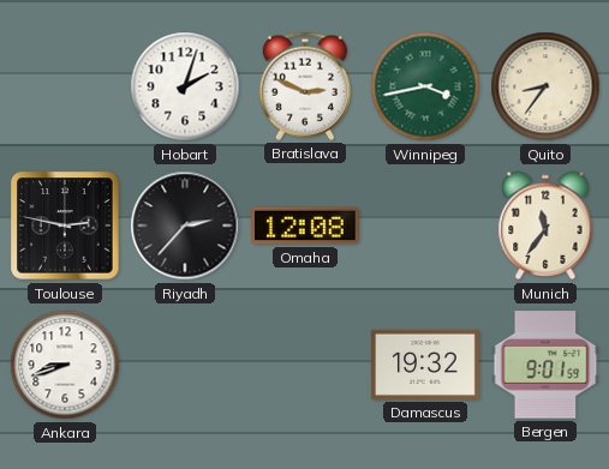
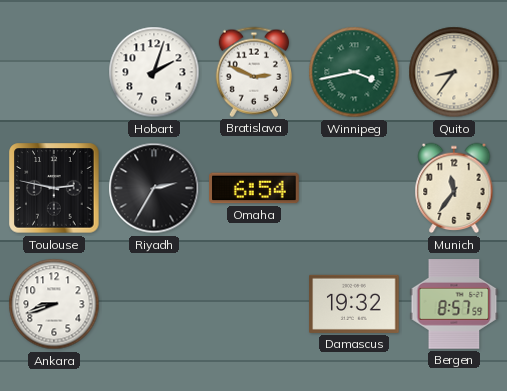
Riyadh: 2:37 -> 2:35
Omaha: 12:08 -> 6:54
Bergen: 9:01 -> 8:57
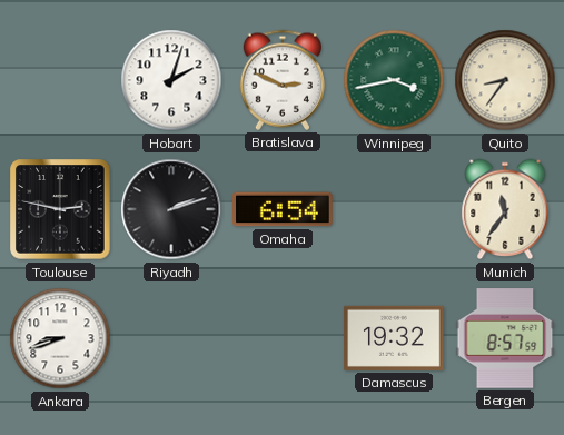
Riyadh: 2:35 -> 2:12
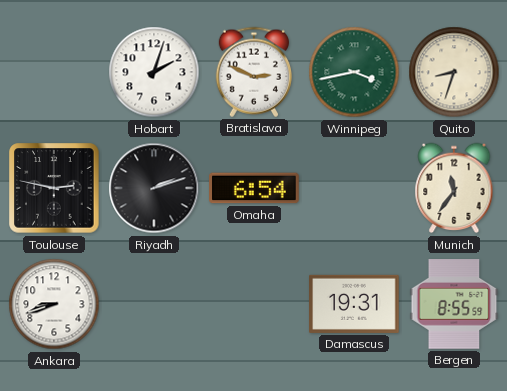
Quito: 8:36 -> 8:33
Damascus: 19:32 -> 19:31
Bergen: 8:57 -> 8:55
